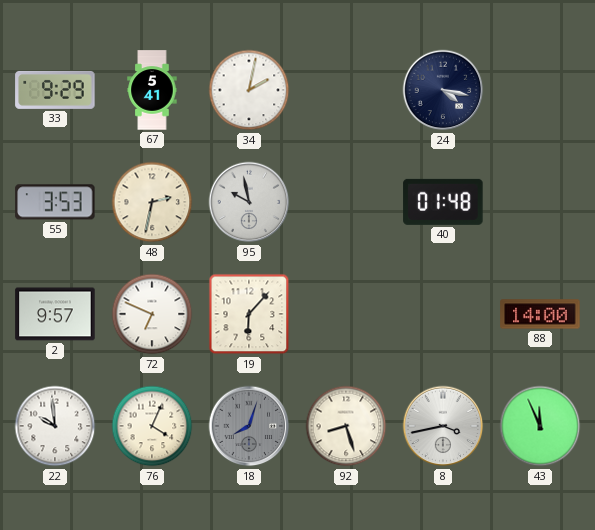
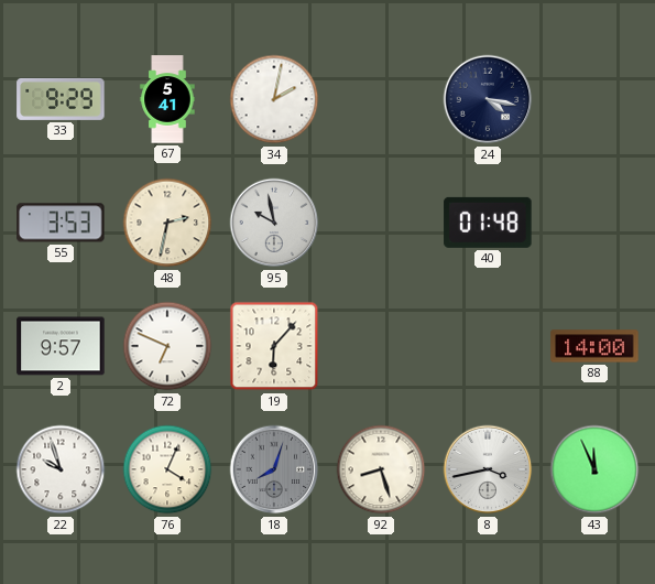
22: 9:59 -> 9:57
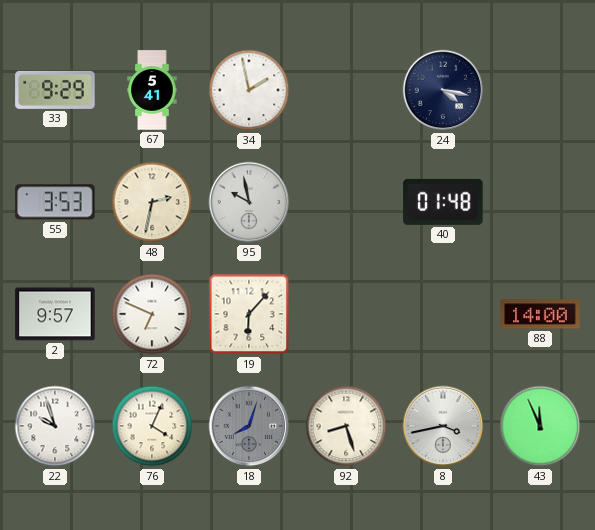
34: 2:02 -> 1:58
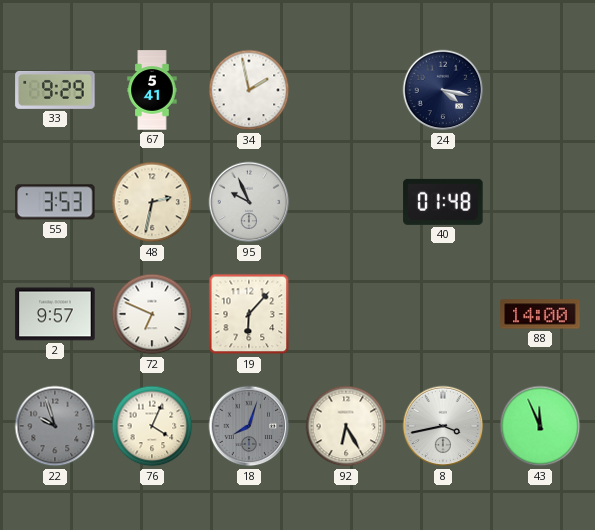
95: 9:58 -> 9:56
22 dial: white -> grey
92: 8:27 -> 6:25
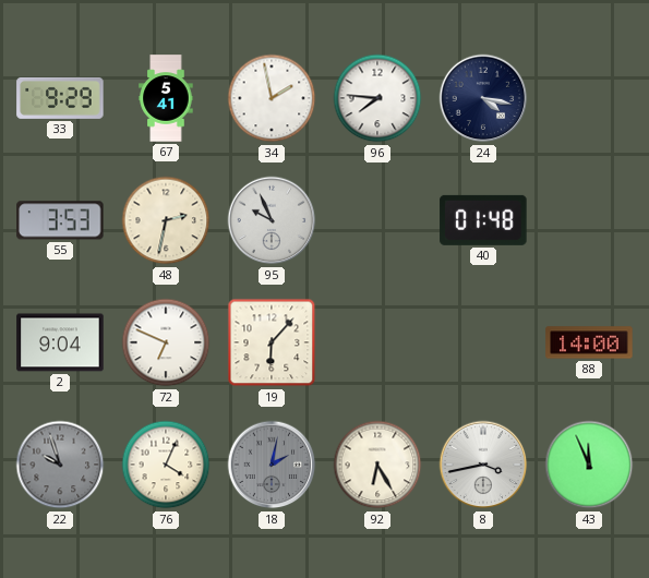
96: none -> 7:46
2: 9:57 -> 9:04
18: 8:03 -> 2:02
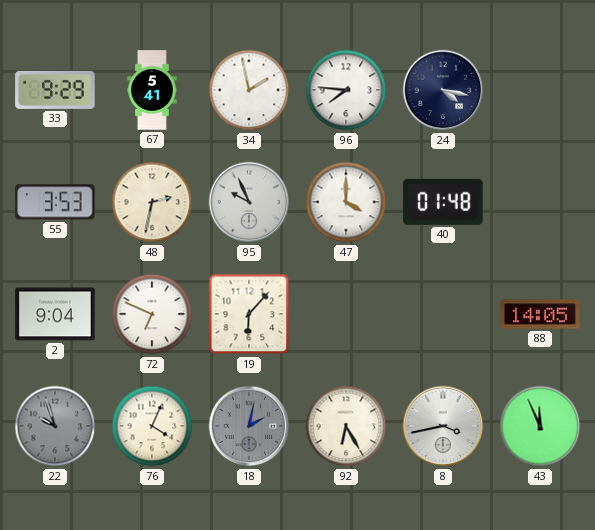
47: none -> 4:00
88: 14:00 -> 14:05
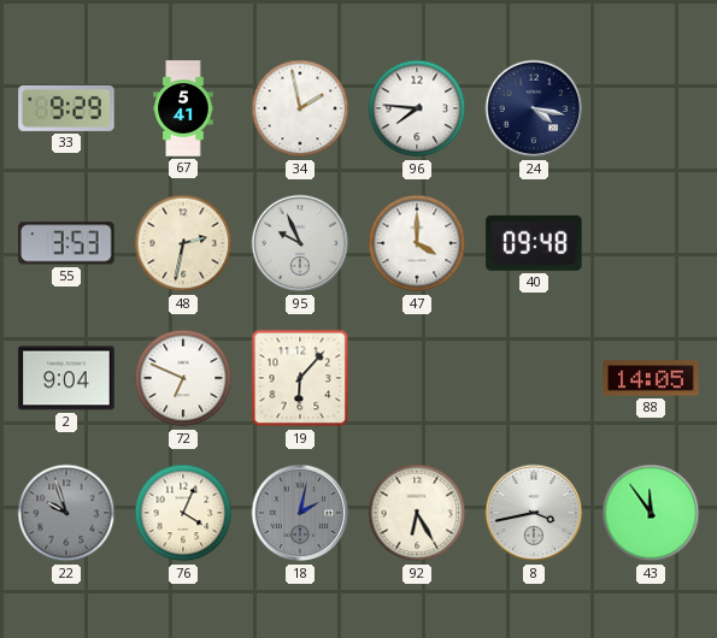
40: 01:48 -> 09:48
43: 11:56 -> 11:54
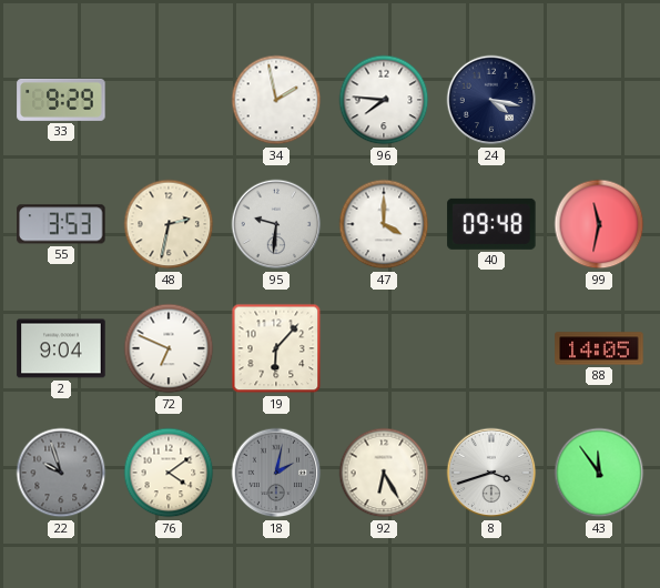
67: 5:41 -> none
95: 9:56 -> 9:31
99: none -> 11:32
76: 4:04 -> 4:09
8: 3:43 -> 3:42
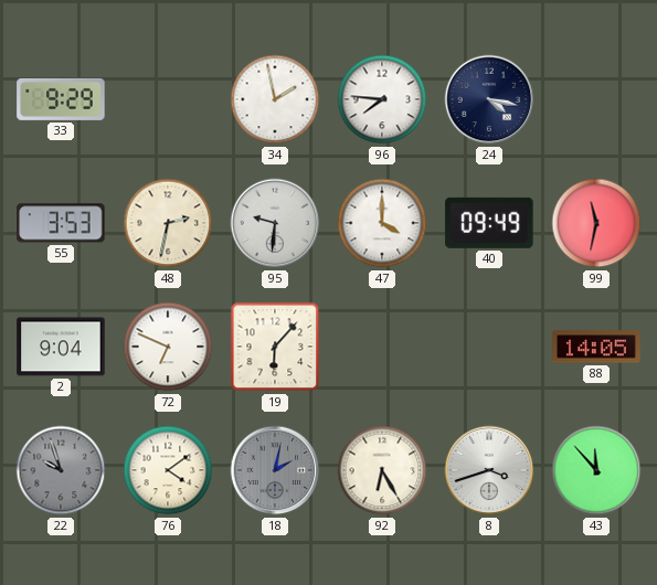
40: 09:48 -> 09:49
43: 11:54 -> 11:53
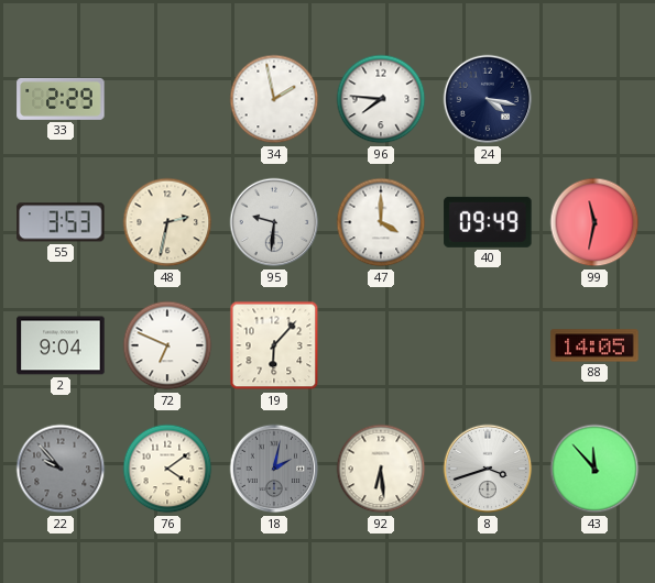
33: 9:29 -> 2:29
22: 9:57 -> 9:53
92: 6:25 -> 6:29
